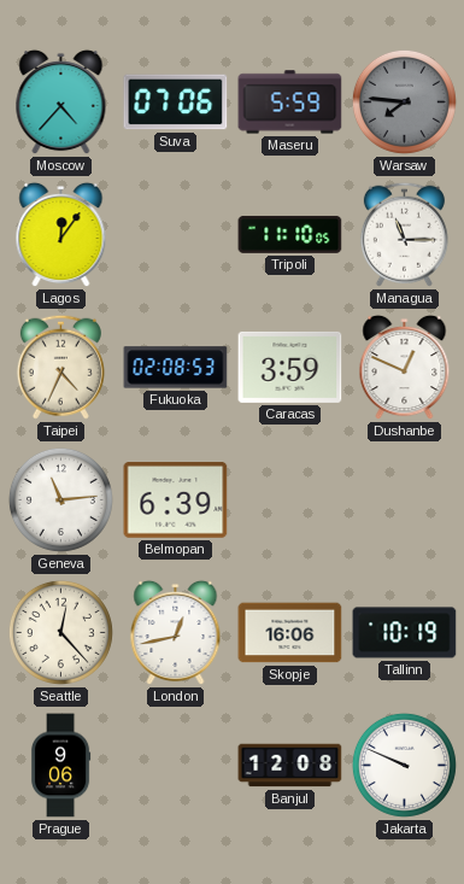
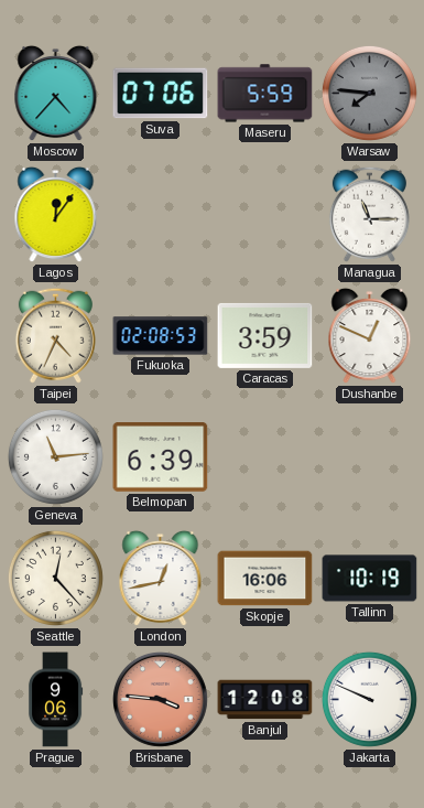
Tripoli: 11:10 -> none
Brisbane: none -> 3:46
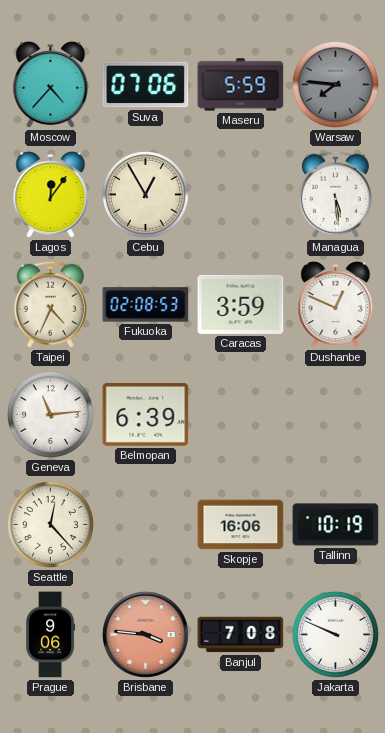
Cebu: none -> 12:55
Managua: 11:15 -> 5:29
London: 12:43 -> none
Banjul: 12:08 -> 7:08
